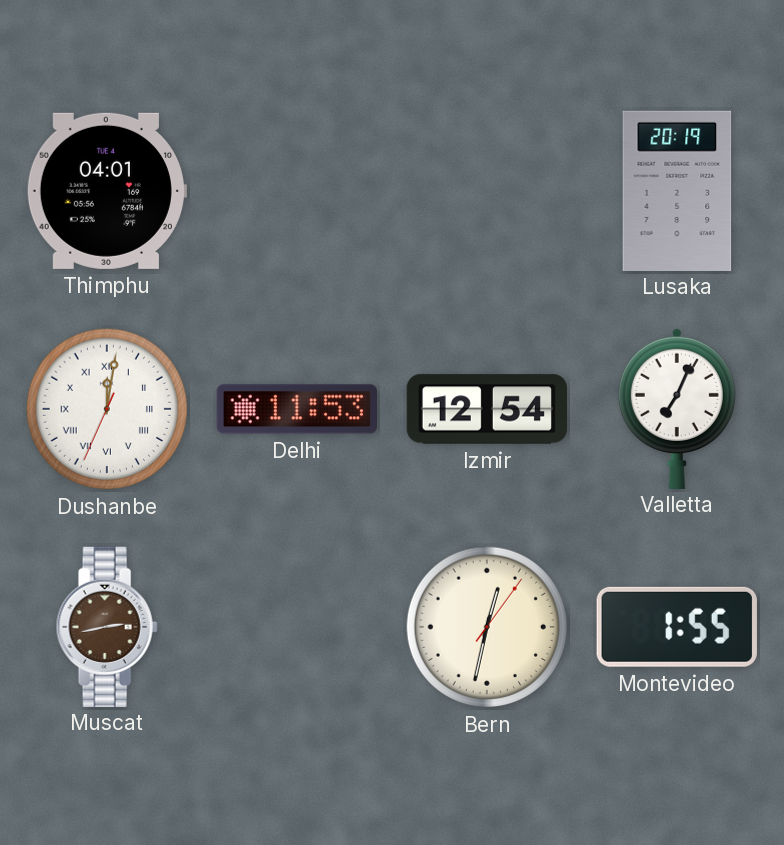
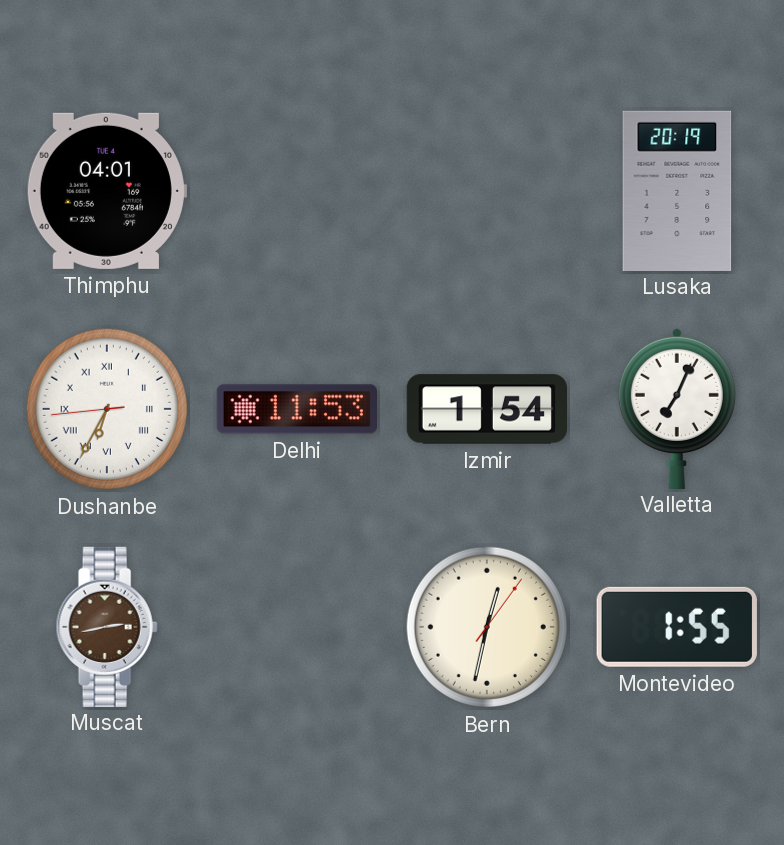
Dushanbe: 12:01 -> 6:34
Izmir: 12:54 -> 1:54
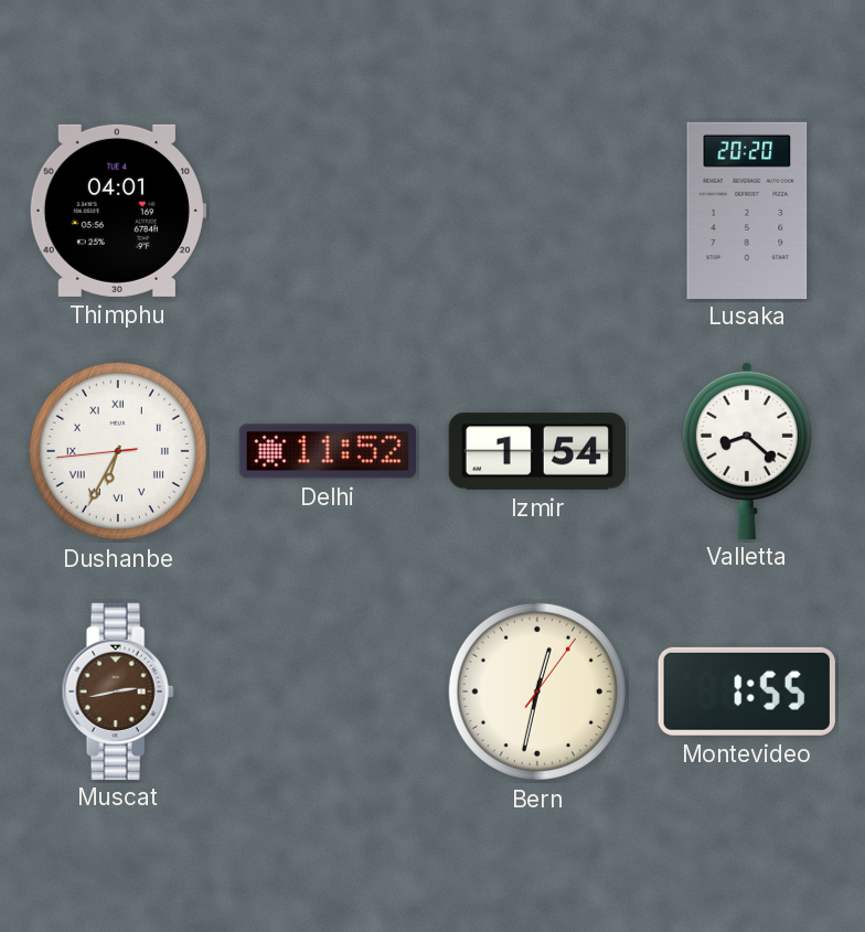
Lusaka: 20:19 -> 20:20
Delhi: 11:53 -> 11:52
Valletta: 7:04 -> 8:22
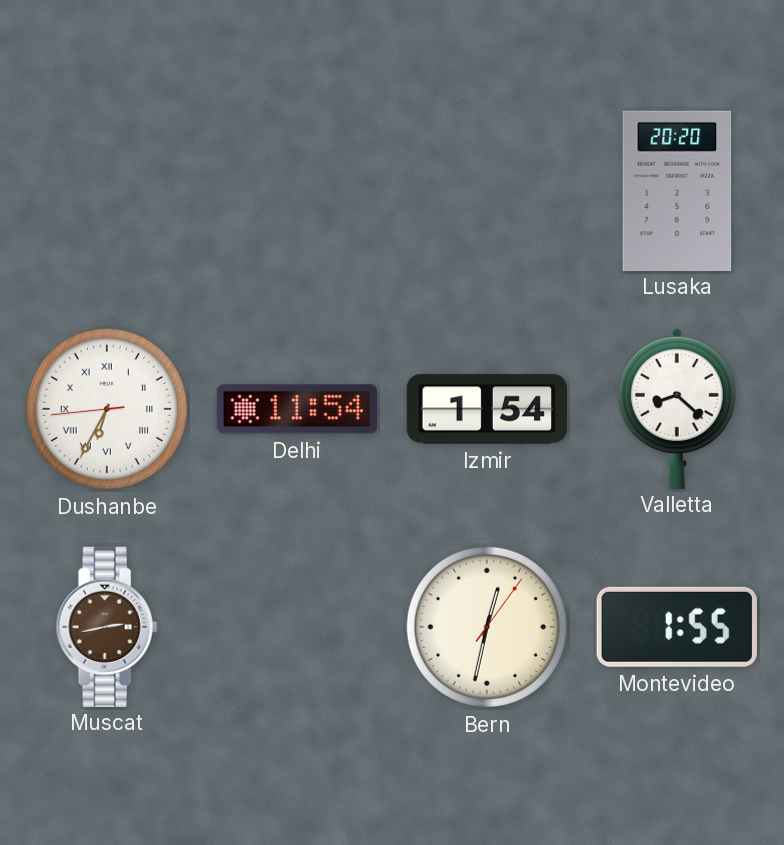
Thimphu: 04:01 -> none
Delhi: 11:52 -> 11:54
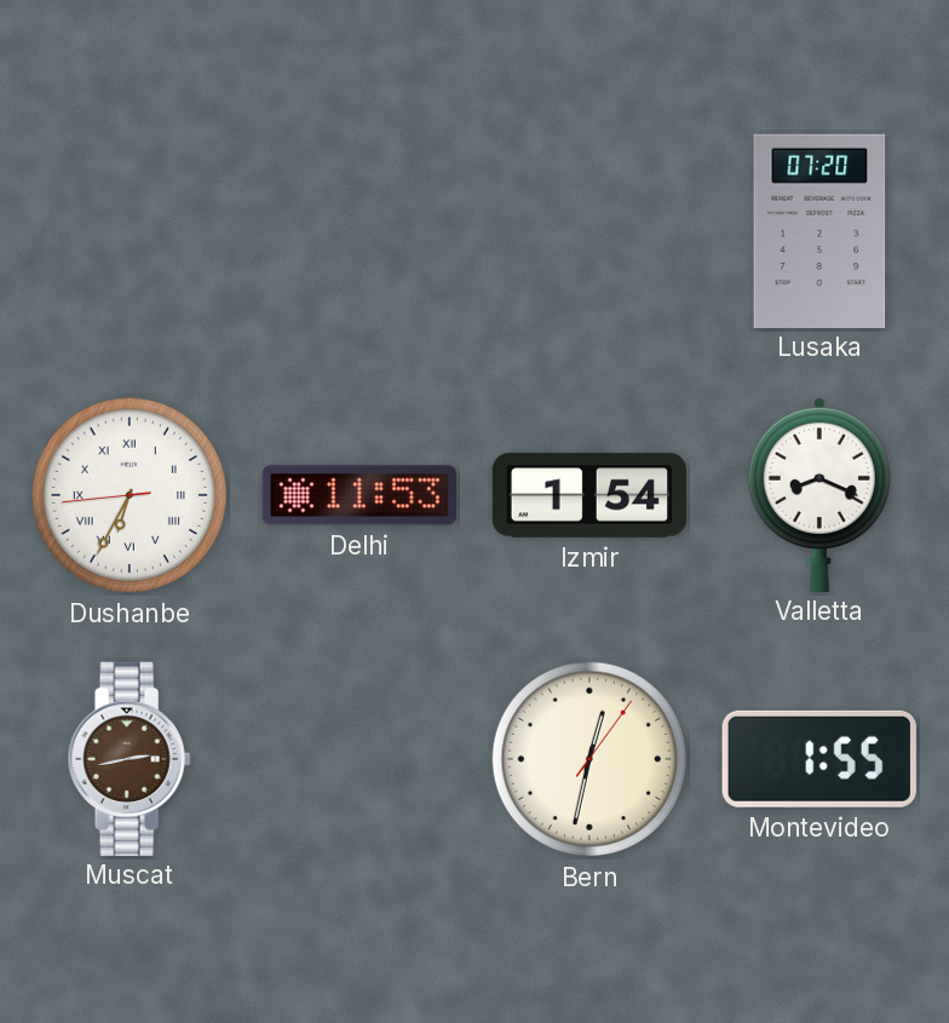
Lusaka: 20:20 -> 07:20
Delhi: 11:54 -> 11:53
Valletta: 8:22 -> 8:19
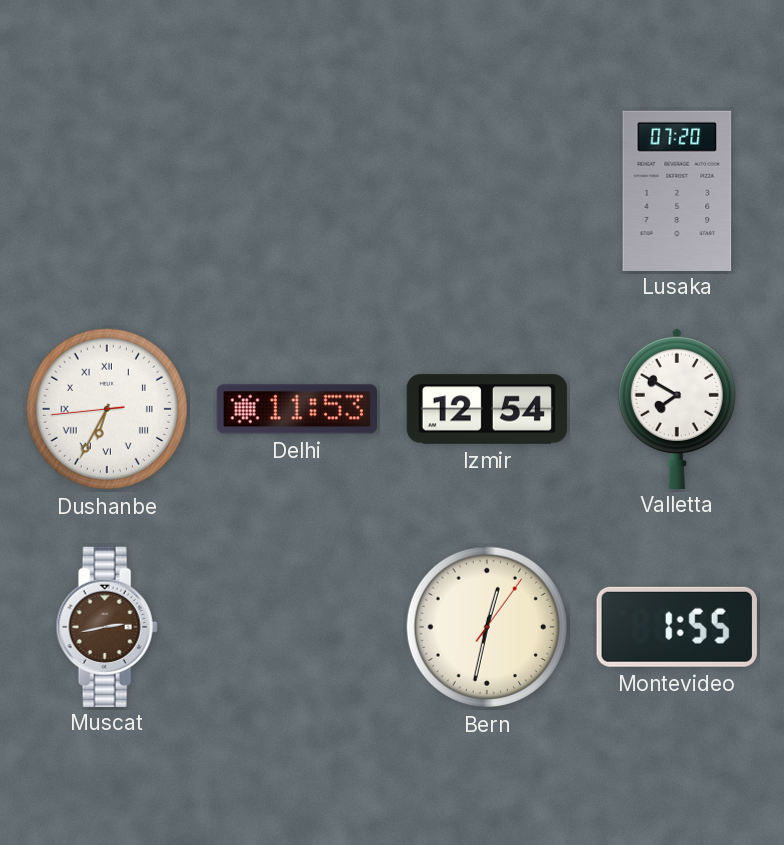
Izmir: 1:54 -> 12:54
Valletta: 8:19 -> 7:50
